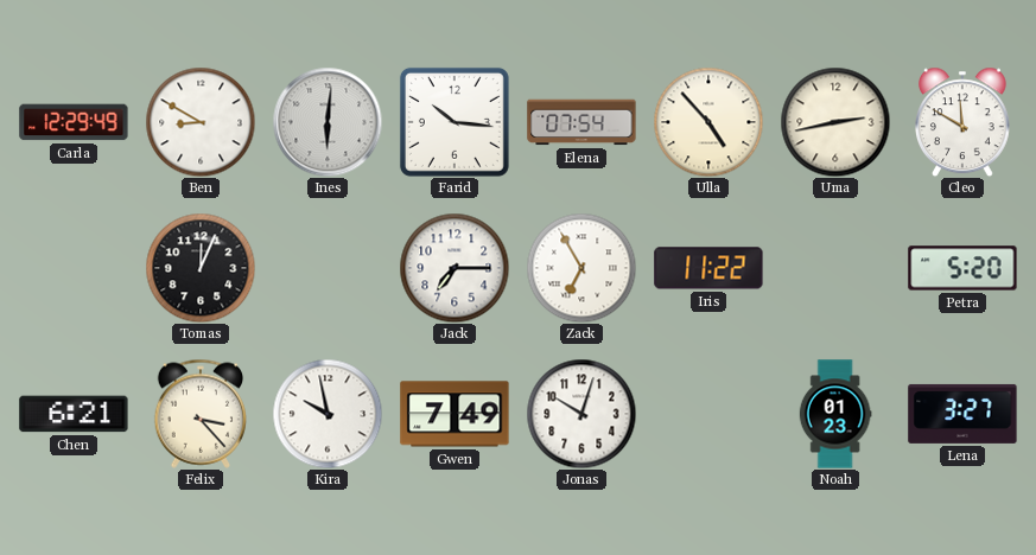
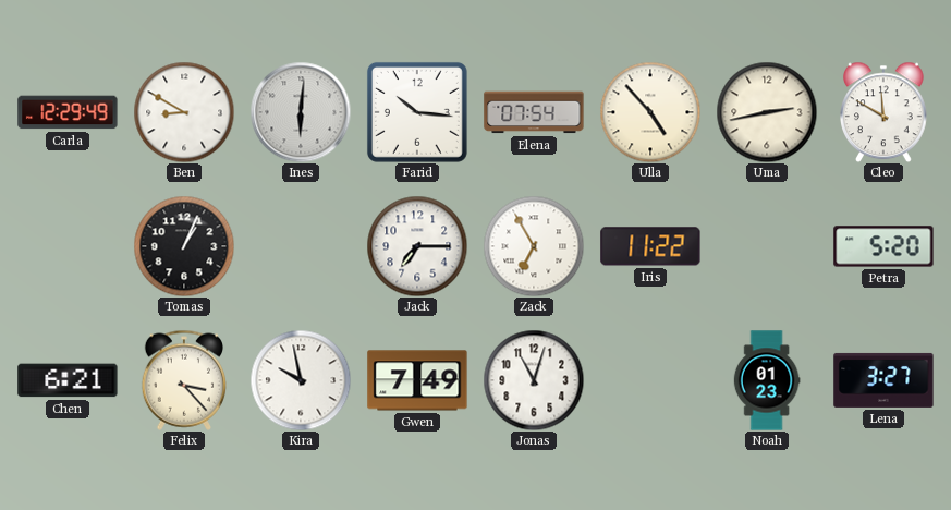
Tomas: 12:04 -> 1:04
Jonas: 10:03 -> 11:03
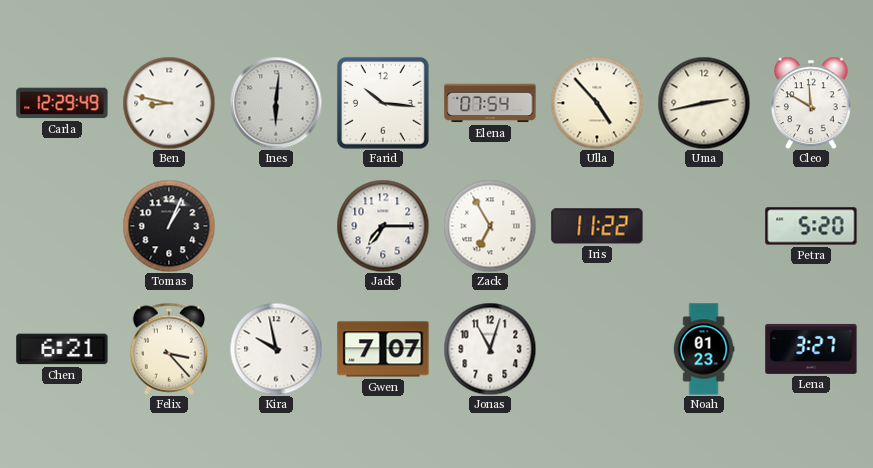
Ben: 8:50 -> 8:47
Gwen: 7:49 -> 7:07
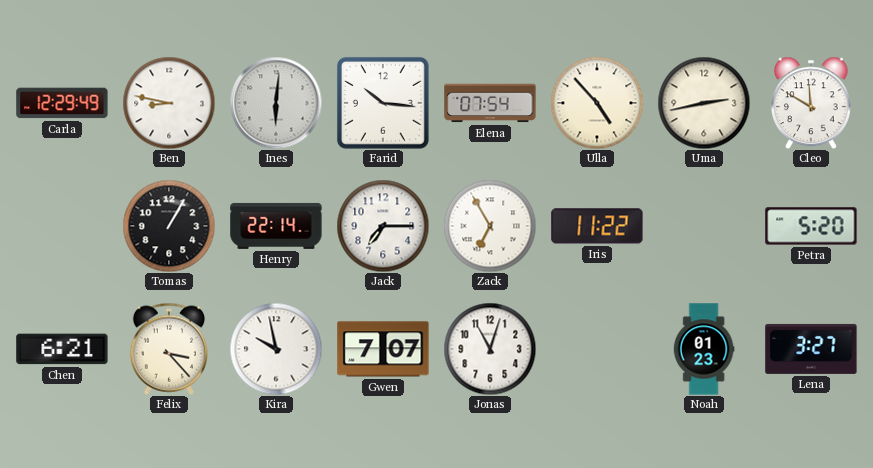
Tomas: 1:04 -> 1:05
Henry: none -> 22:14
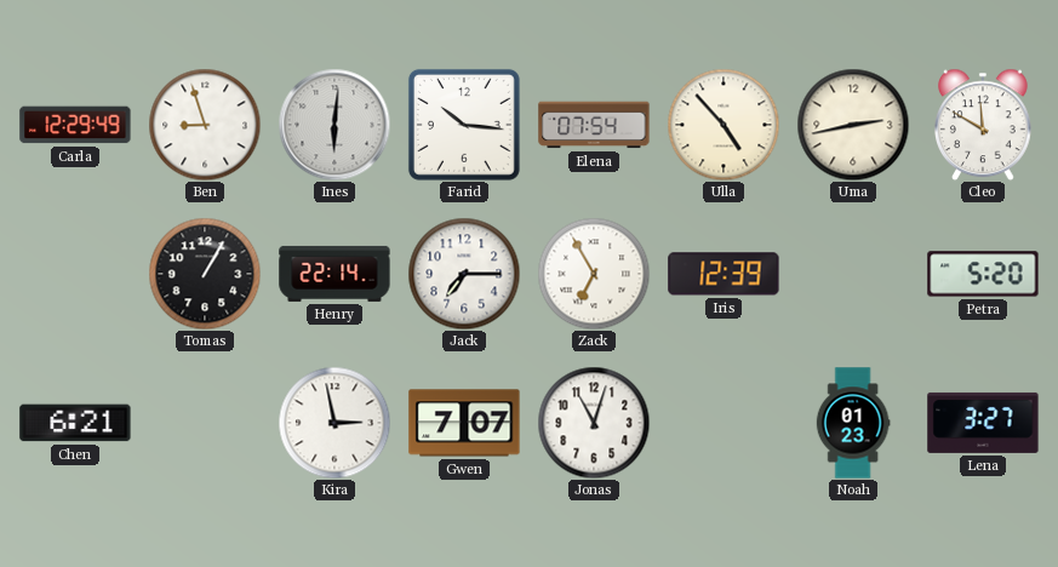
Ben: 8:47 -> 8:57
Iris: 11:22 -> 12:39
Felix: 3:23 -> none
Kira: 9:58 -> 2:58
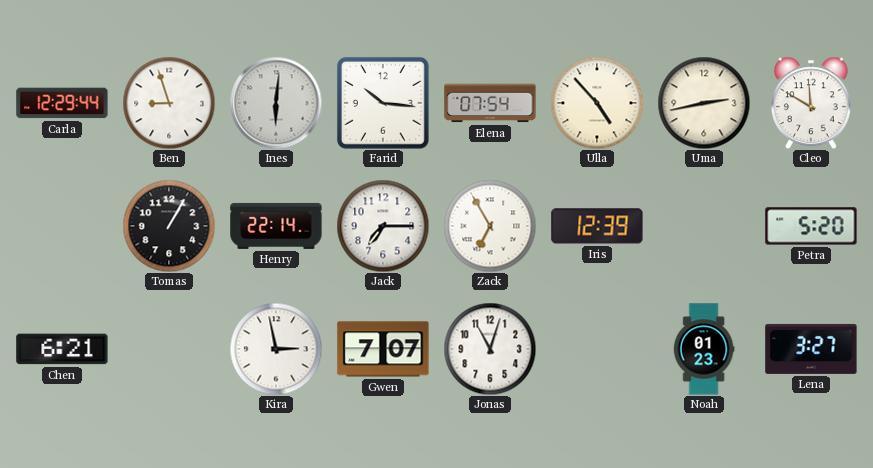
Carla: 12:29:49 -> 12:29:44
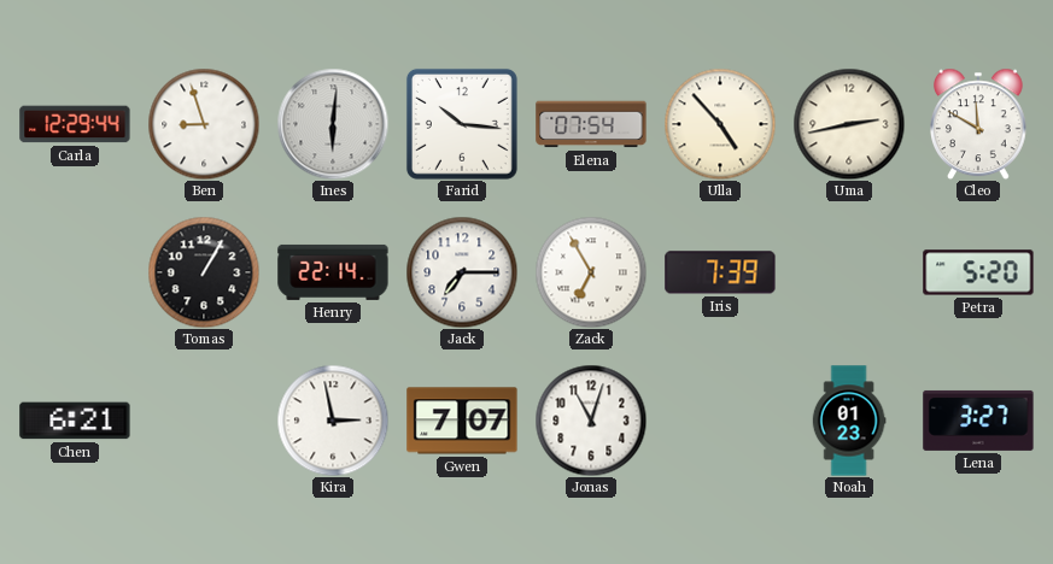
Iris: 12:39 -> 7:39
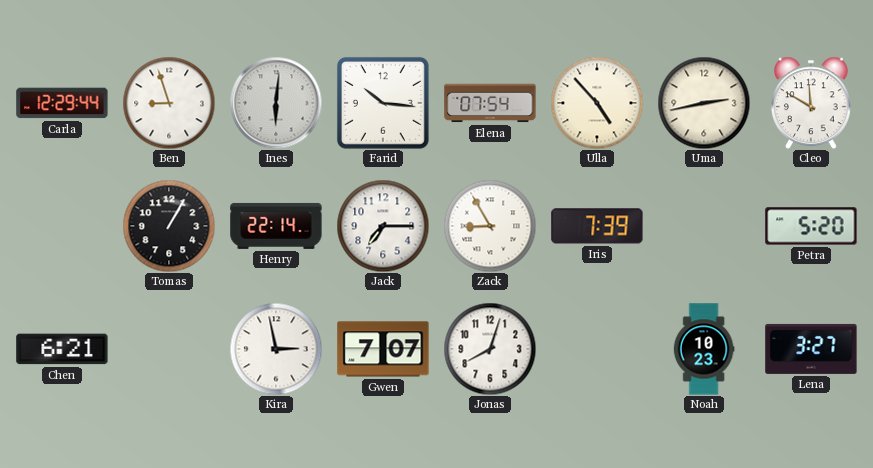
Zack: 6:55 -> 8:55
Jonas: 11:03 -> 8:03
Noah: 01:23 -> 10:23
